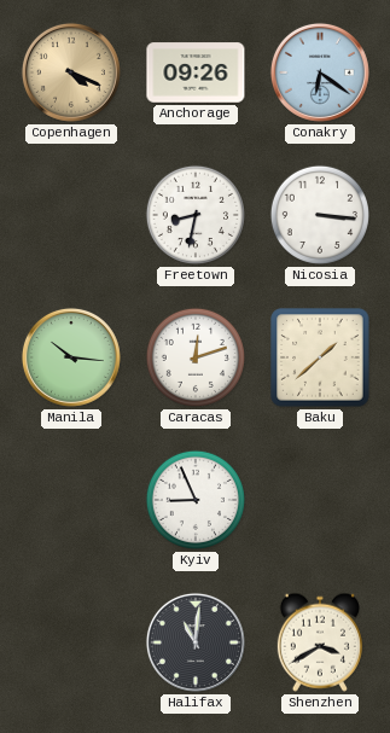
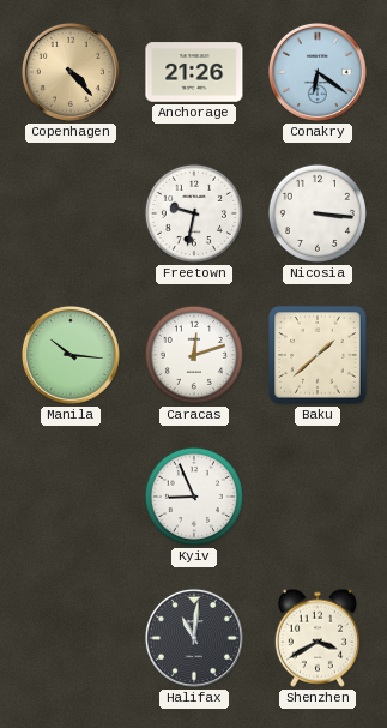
Copenhagen: 4:19 -> 4:23
Anchorage: 09:26 -> 21:26
Freetown: 8:32 -> 9:32
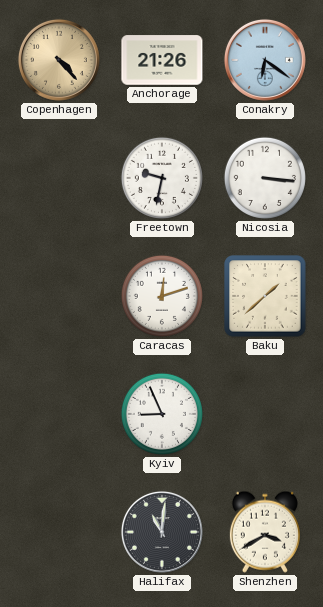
Manila: 10:16 -> none
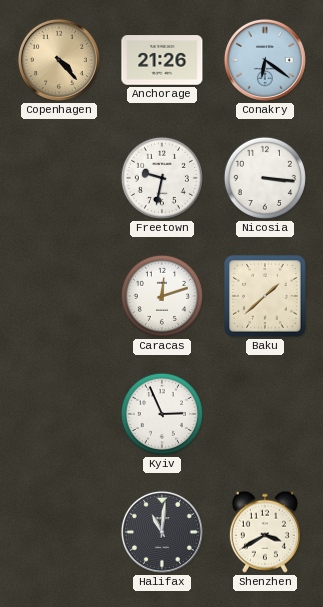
Kyiv: 8:56 -> 2:56
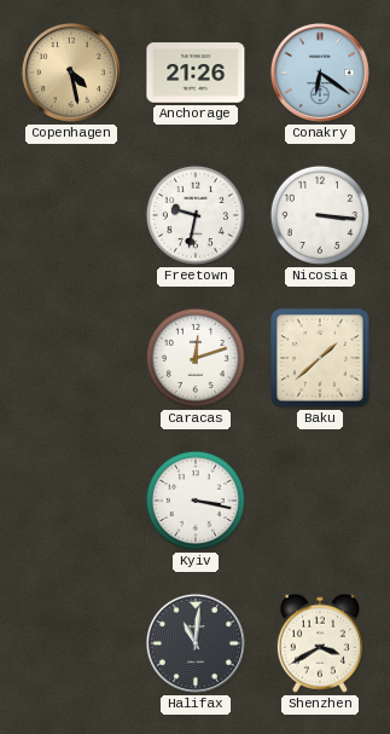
Copenhagen: 4:23 -> 4:28
Kyiv: 2:56 -> 3:17
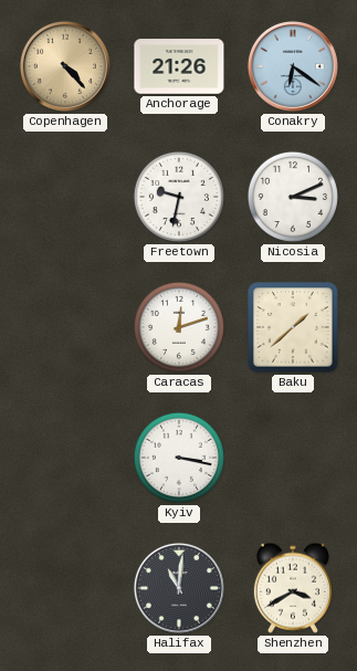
Copenhagen: 4:28 -> 4:23
Nicosia: 3:16 -> 3:11
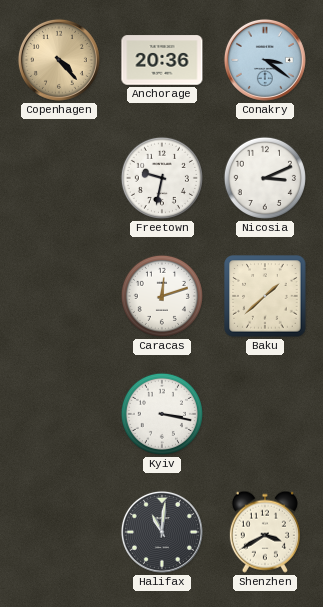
Anchorage: 21:26 -> 20:36
Conakry: 6:21 -> 3:21
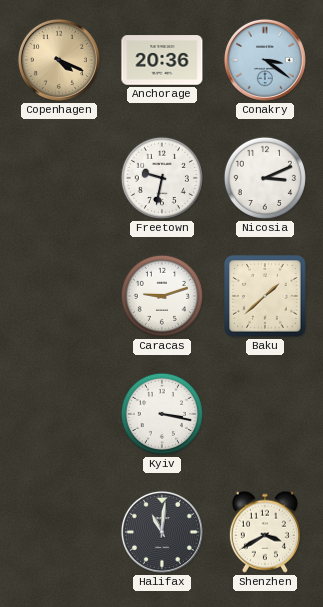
Copenhagen: 4:23 -> 4:19
Caracas: 12:12 -> 9:12
